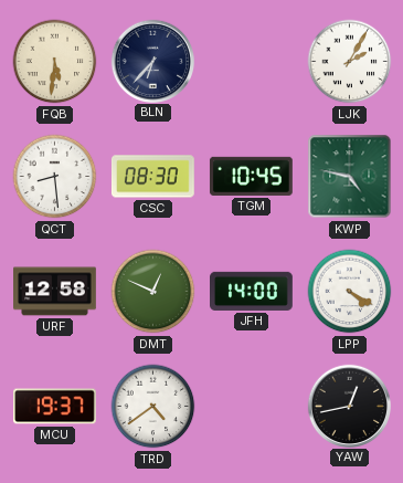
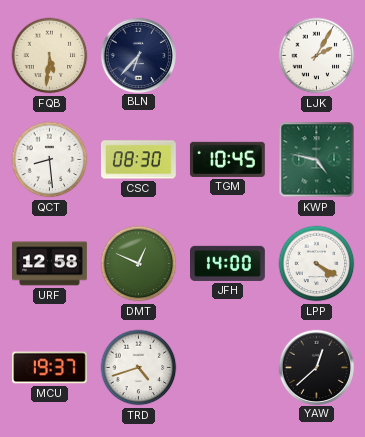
TRD: 4:39 -> 4:42
YAW: 12:43 -> 12:38
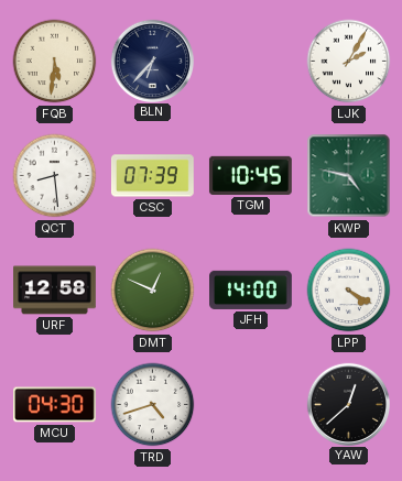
CSC: 08:30 -> 07:39
MCU: 19:37 -> 04:30
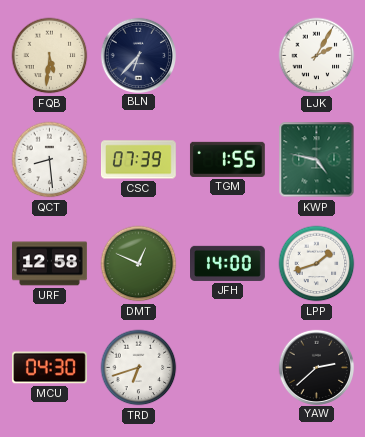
TGM: 10:45 -> 1:55
LPP: 4:20 -> 1:42
TRD: 4:42 -> 6:42
YAW: 12:38 -> 2:38
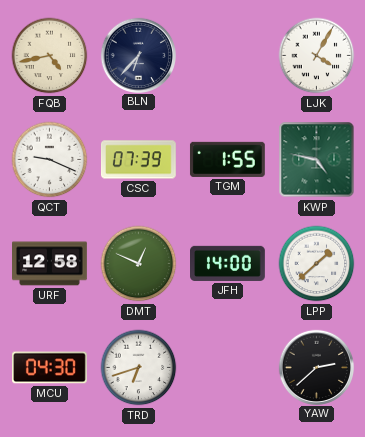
FQB: 5:31 -> 4:43
LJK: 2:05 -> 4:05
QCT: 8:29 -> 9:19
LPP: 1:42 -> 1:38
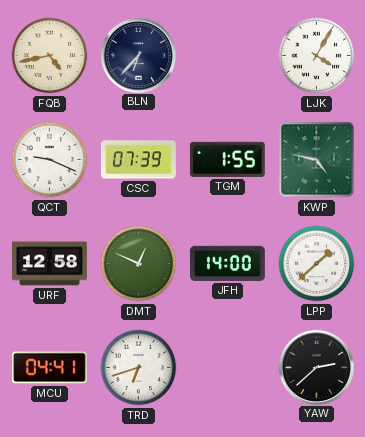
MCU: 04:30 -> 04:41
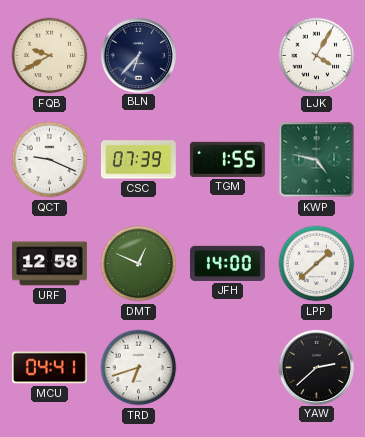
FQB: 4:43 -> 9:40
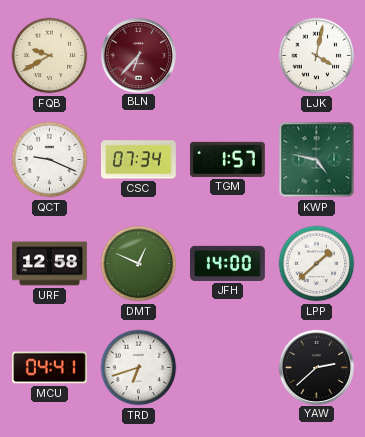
BLN dial: navy -> burgundy
LJK: 4:05 -> 4:02
CSC: 07:39 -> 07:34
TGM: 1:55 -> 1:57
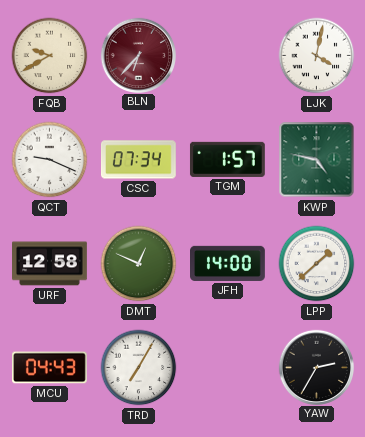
MCU: 04:41 -> 04:43
TRD: 6:42 -> 7:05
YAW: 2:38 -> 2:35
